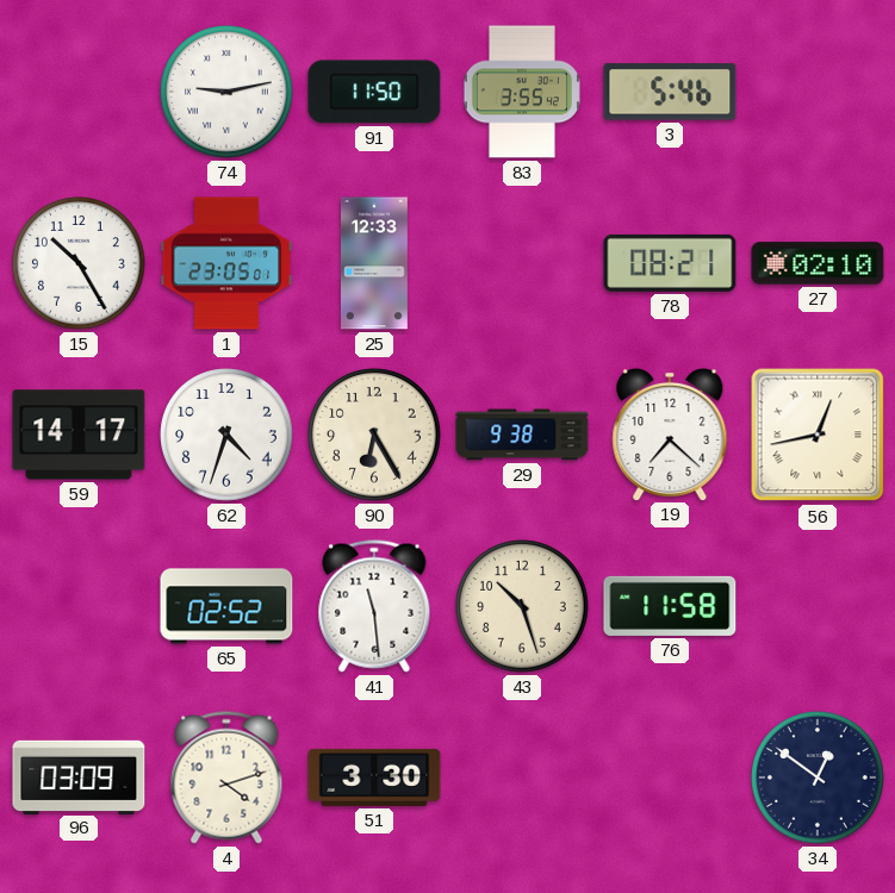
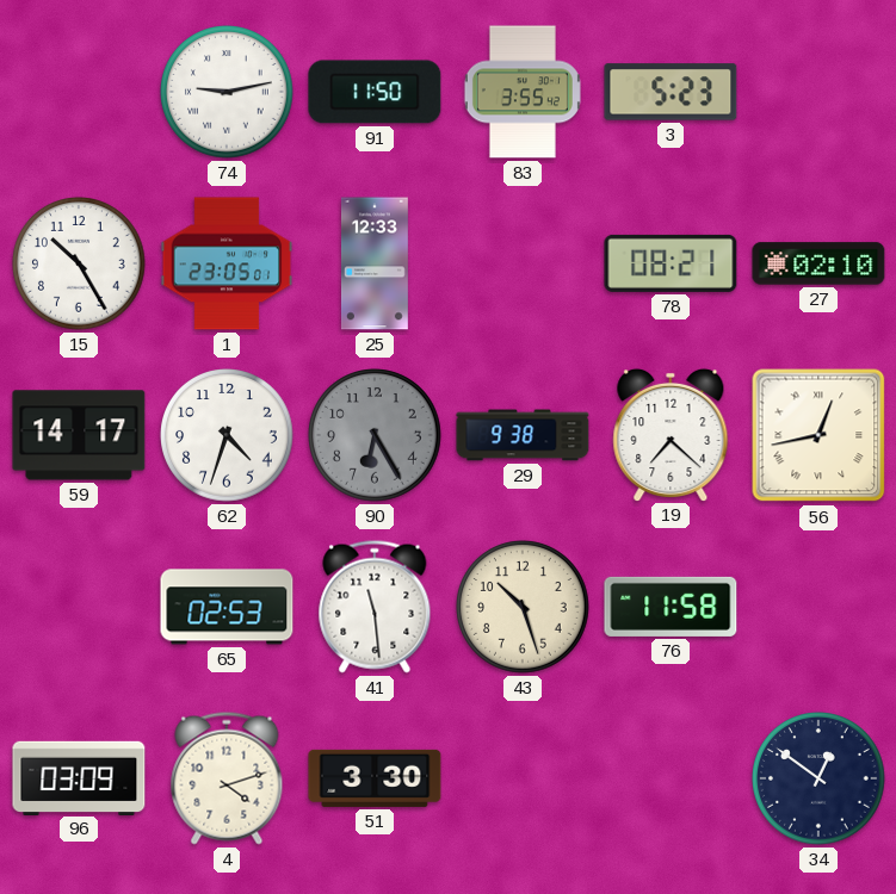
3: 5:46 -> 5:23
90 dial: cream -> grey
65: 02:52 -> 02:53
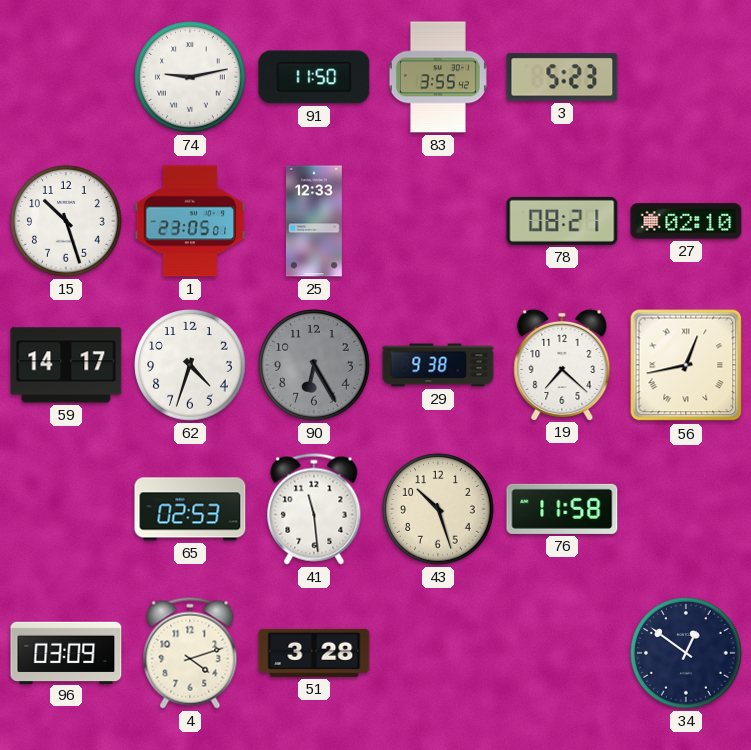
15: 10:25 -> 10:27
51: 3:30 -> 3:28
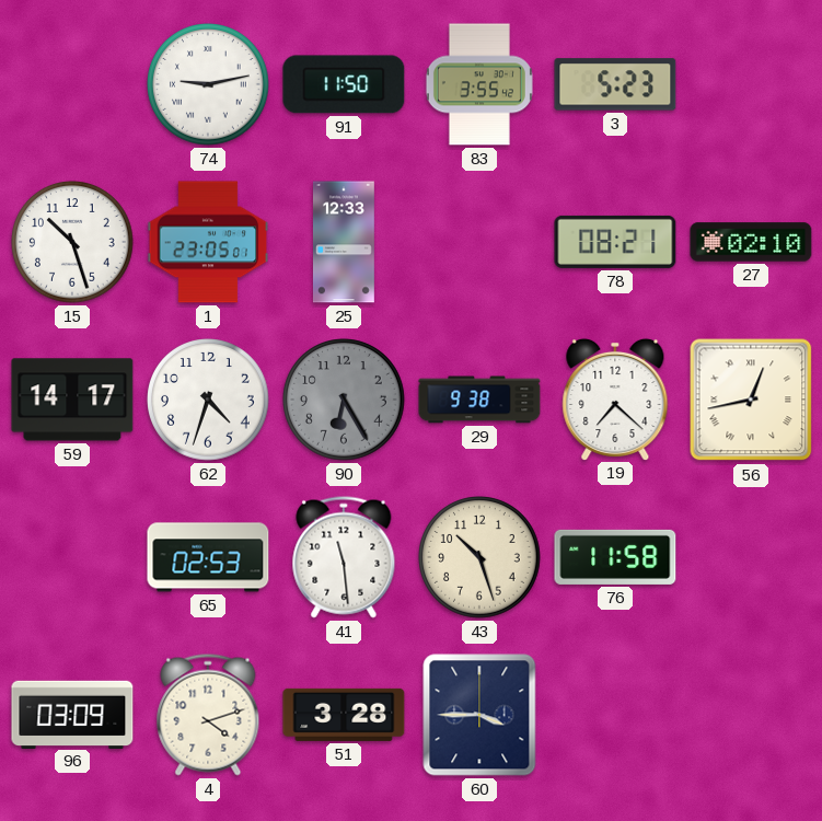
60: none -> 3:45
34: 12:51 -> none
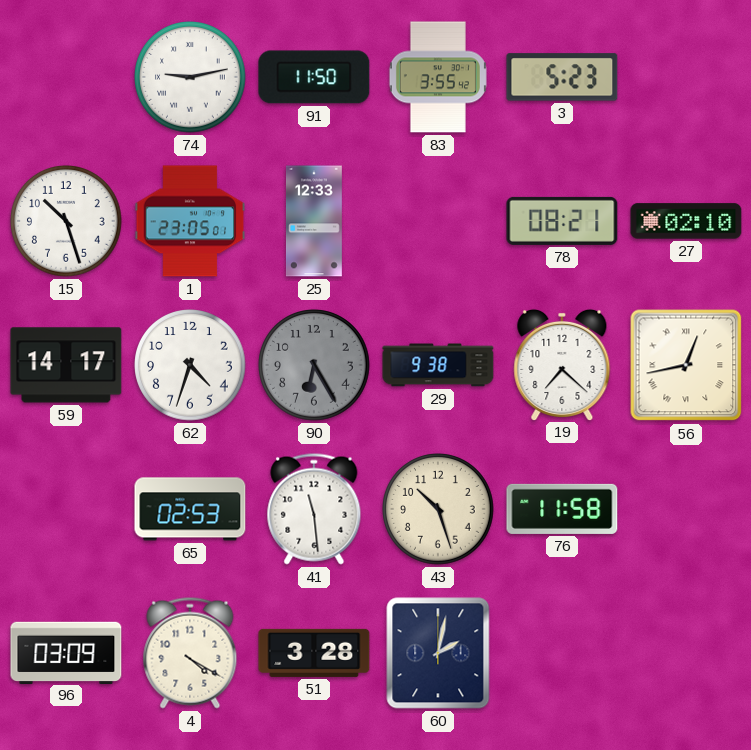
4: 4:12 -> 4:20
60: 3:45 -> 2:02
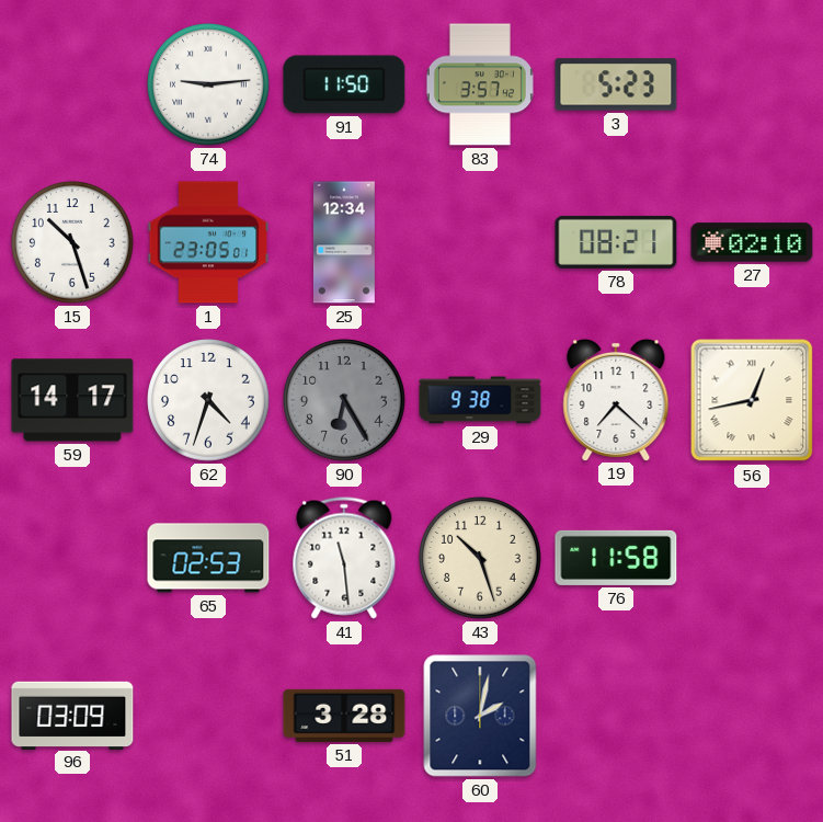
74: 9:13 -> 9:14
83: 3:55 -> 3:57
25: 12:33 -> 12:34
4: 4:20 -> none
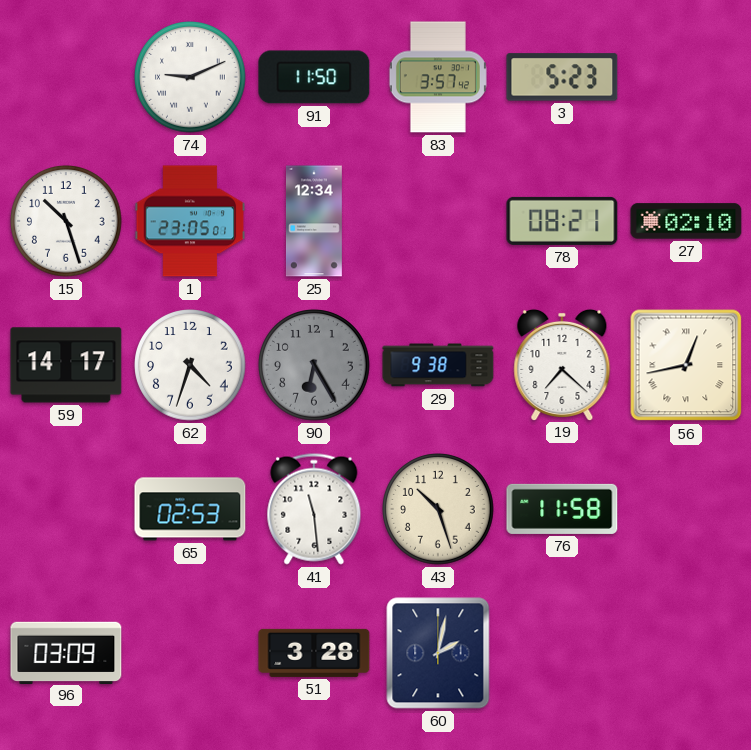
74: 9:14 -> 9:11
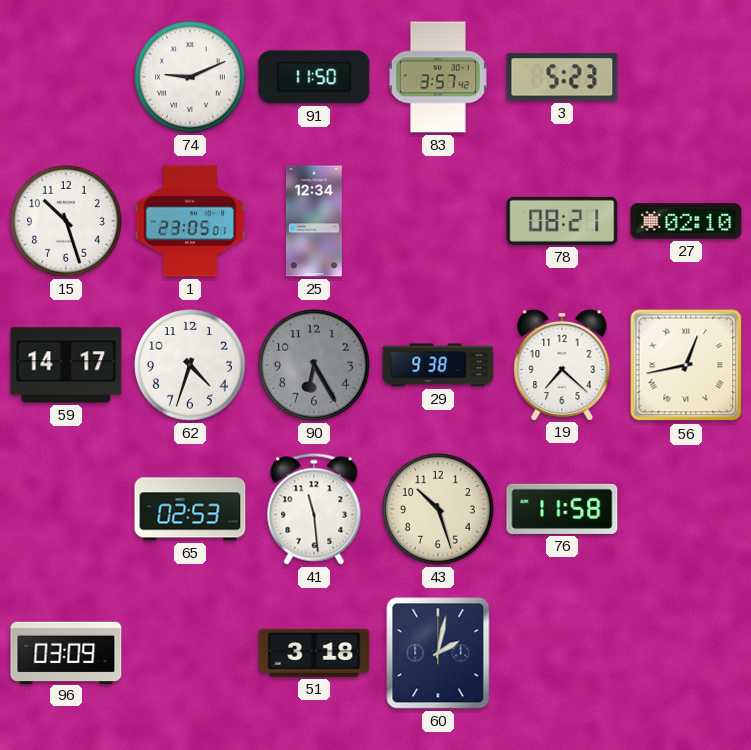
51: 3:28 -> 3:18
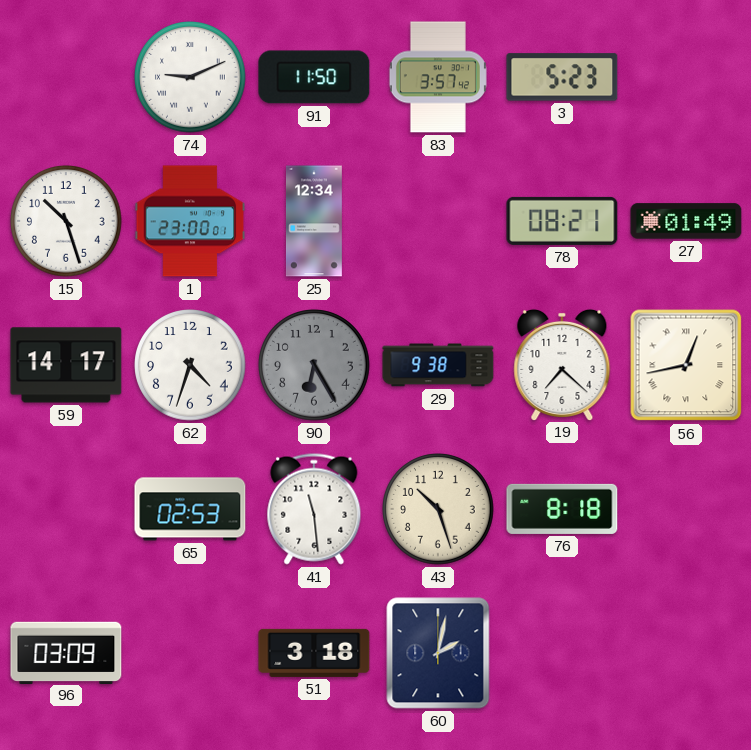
1: 23:05 -> 23:00
27: 02:10 -> 01:49
76: 11:58 -> 8:18
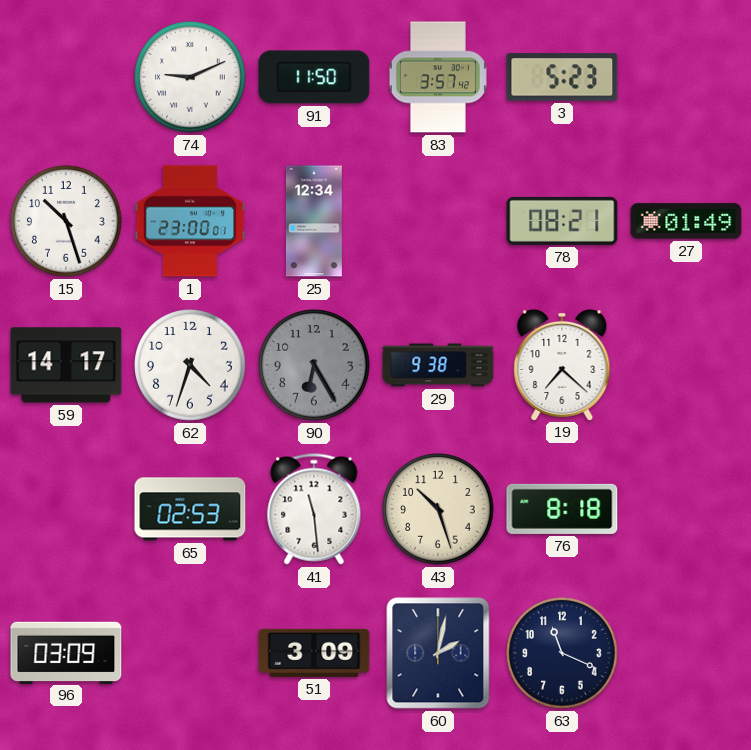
56: 12:43 -> none
51: 3:18 -> 3:09
63: none -> 11:19
